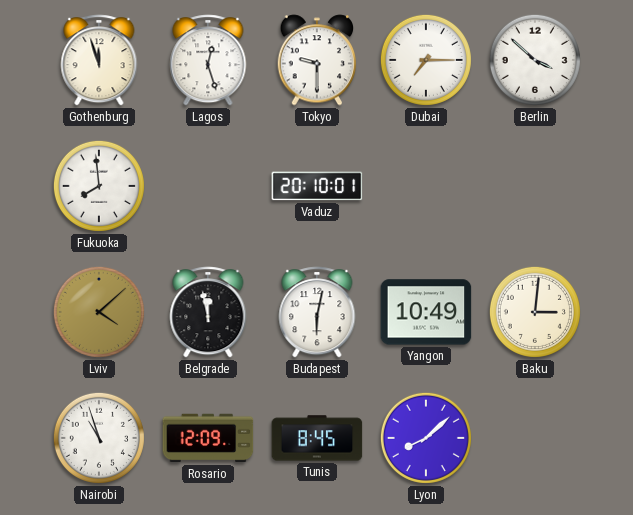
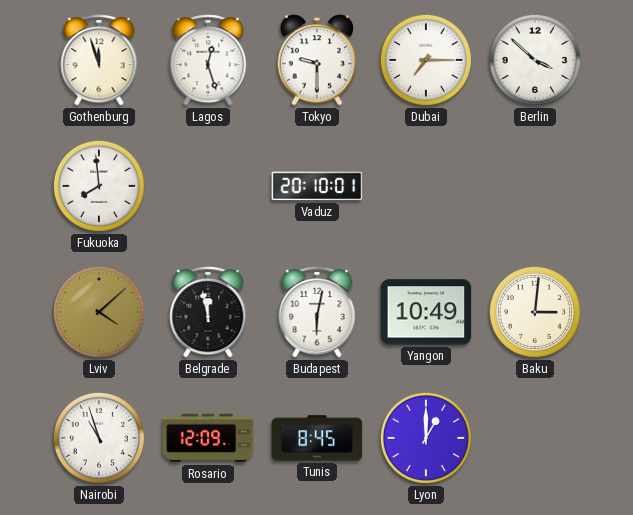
Lyon: 8:08 -> 1:00
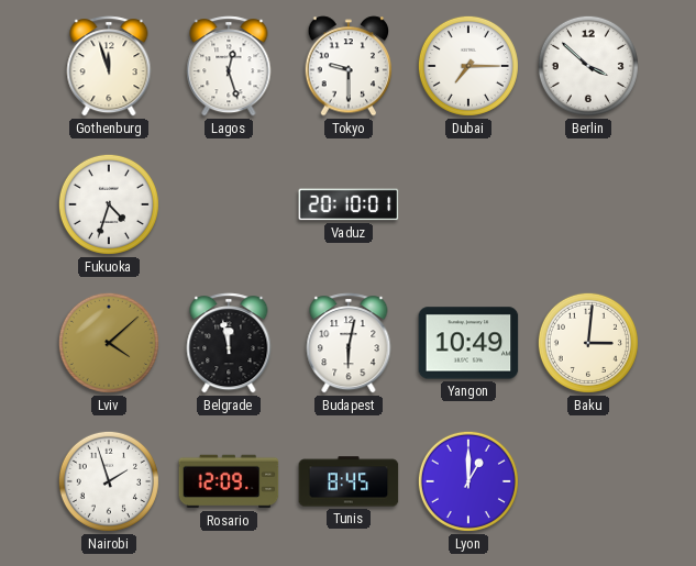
Fukuoka: 7:59 -> 4:33
Nairobi: 10:57 -> 1:57
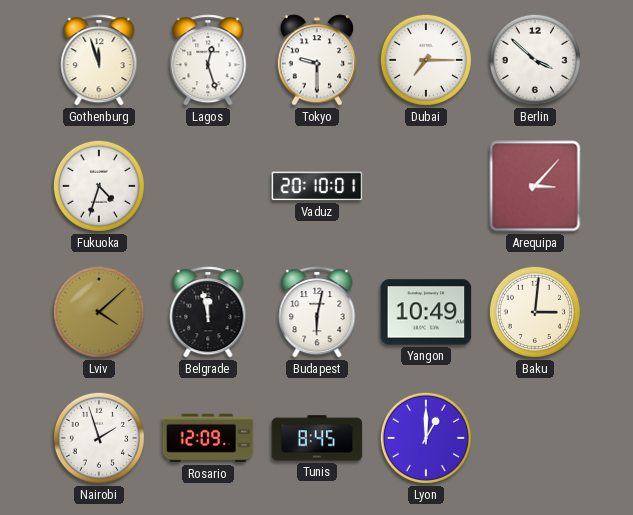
Arequipa: none -> 3:07
